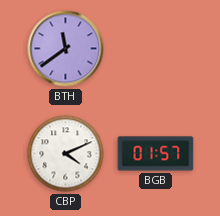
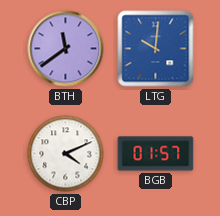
LTG: none -> 10:01
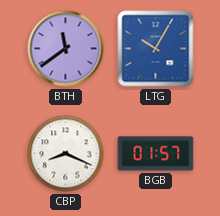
LTG: 10:01 -> 10:05
CBP: 4:11 -> 8:19
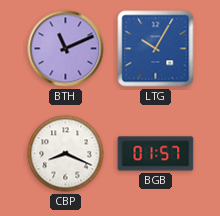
BTH: 11:39 -> 11:11
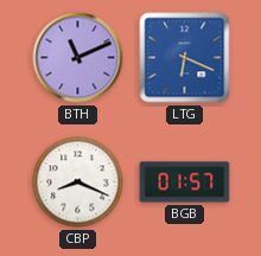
LTG: 10:05 -> 6:19
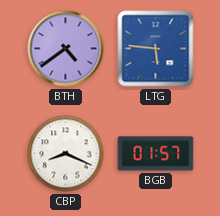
BTH: 11:11 -> 4:39
LTG: 6:19 -> 5:46
